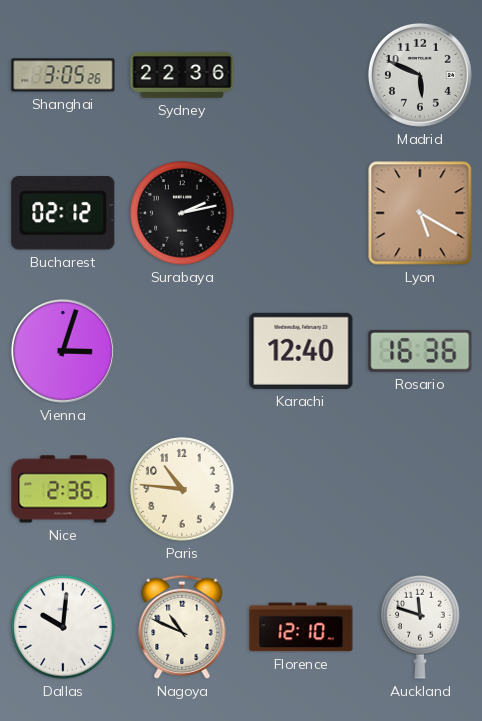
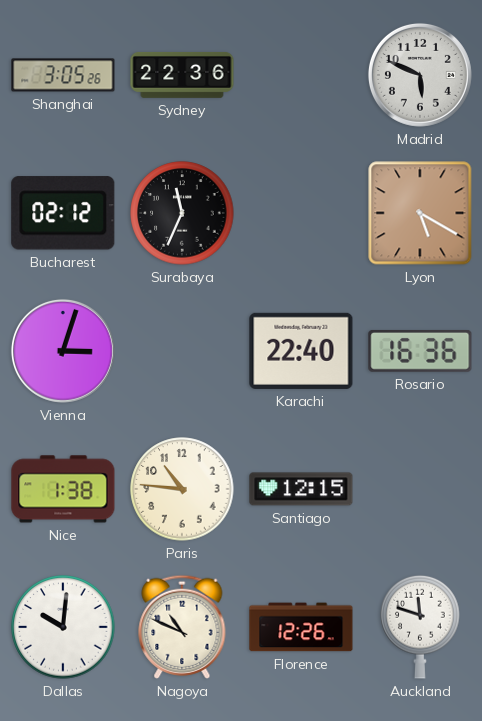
Surabaya: 2:13 -> 11:34
Karachi: 12:40 -> 22:40
Nice: 2:36 -> 1:38
Santiago: none -> 12:15
Florence: 12:10 -> 12:26
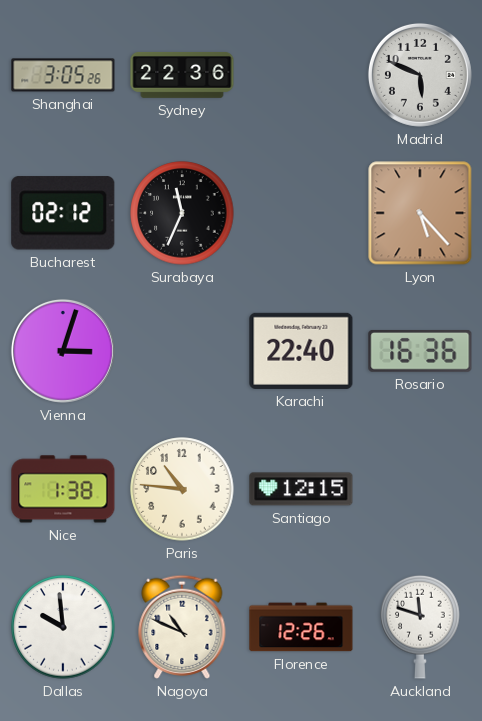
Lyon: 5:20 -> 5:23
Dallas: 10:01 -> 9:59
